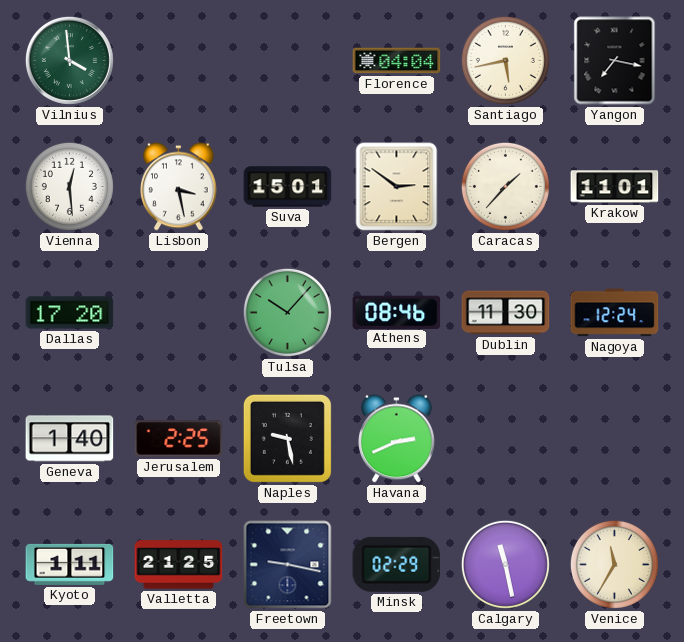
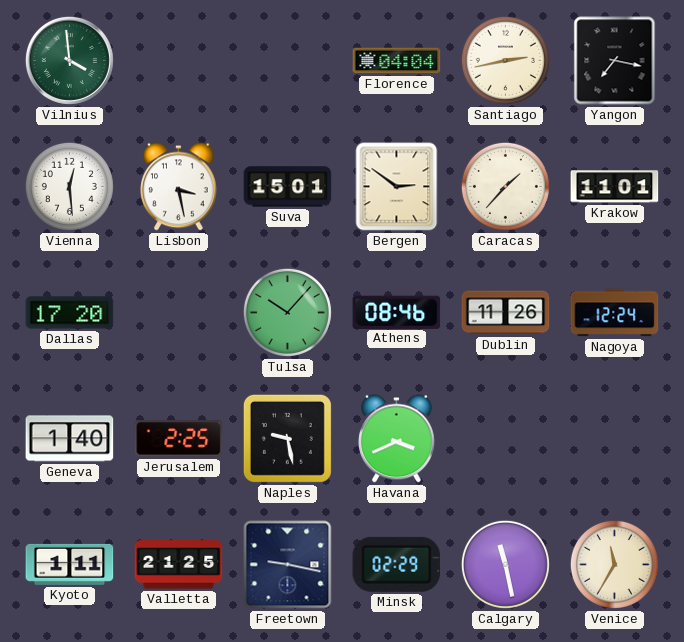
Santiago: 5:43 -> 2:43
Dublin: 11:30 -> 11:26
Havana: 2:41 -> 3:41
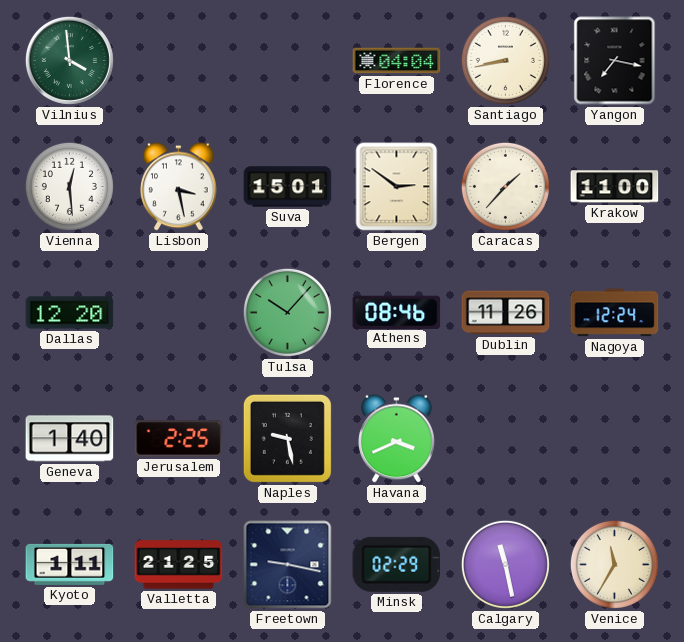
Santiago: 2:43 -> 8:43
Krakow: 11:01 -> 11:00
Dallas: 17:20 -> 12:20
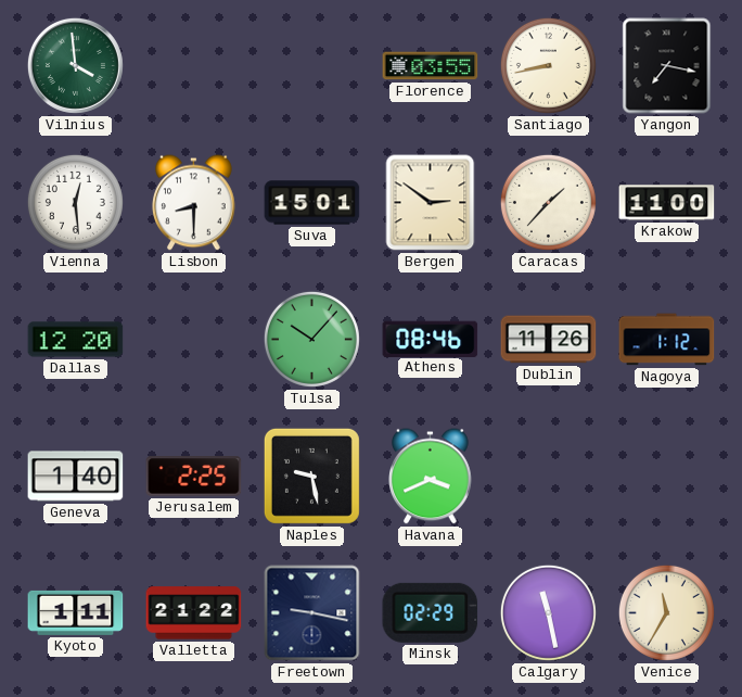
Florence: 04:04 -> 03:55
Lisbon: 3:28 -> 8:30
Nagoya: 12:24 -> 1:12
Valletta: 21:25 -> 21:22
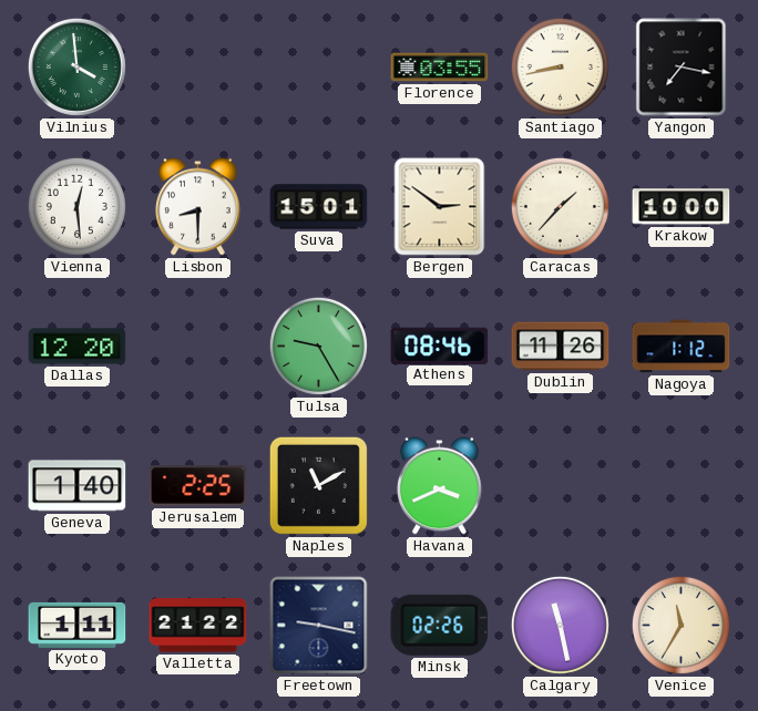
Krakow: 11:00 -> 10:00
Tulsa: 10:07 -> 9:25
Naples: 9:28 -> 11:10
Minsk: 02:29 -> 02:26
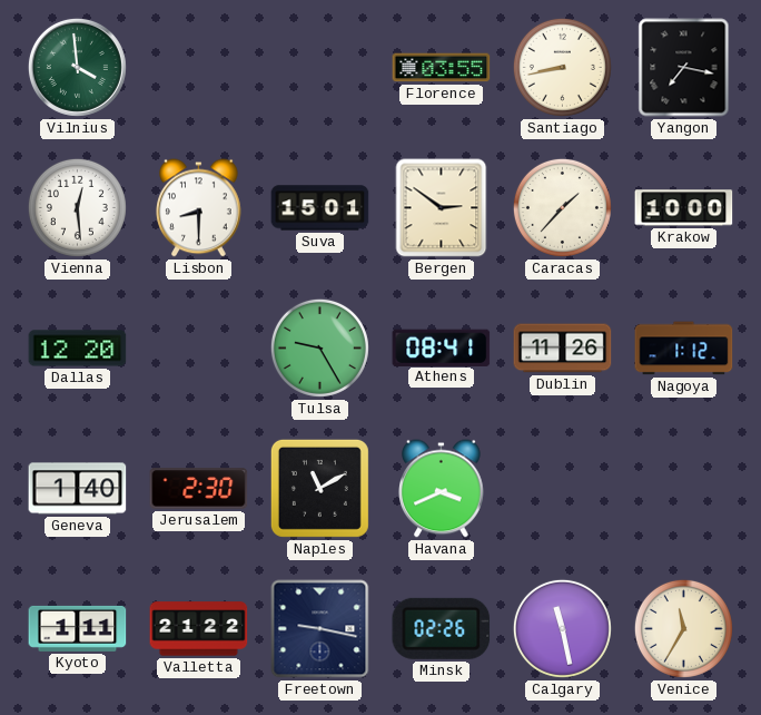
Athens: 08:46 -> 08:41
Jerusalem: 2:25 -> 2:30
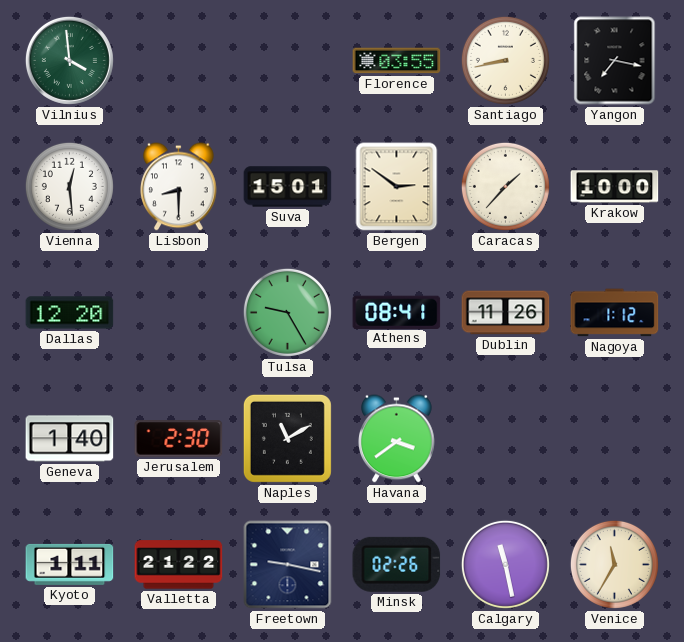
Havana: 3:41 -> 3:39
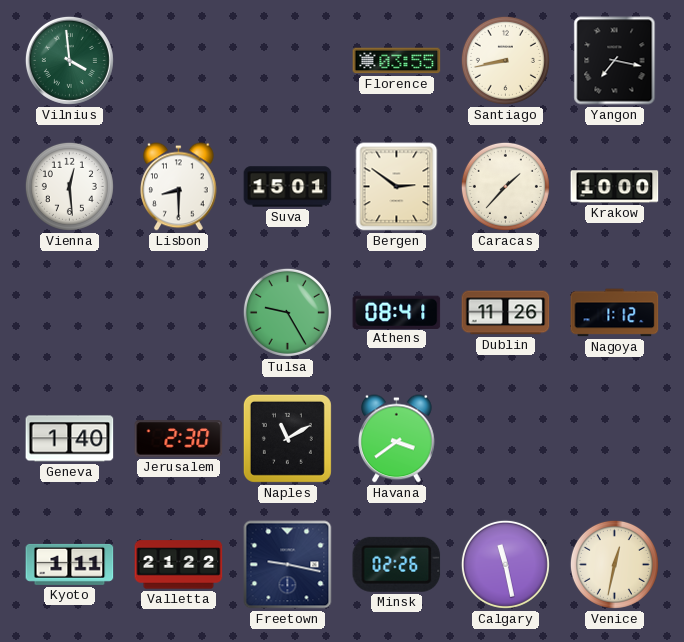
Dallas: 12:20 -> none
Venice: 11:35 -> 12:32
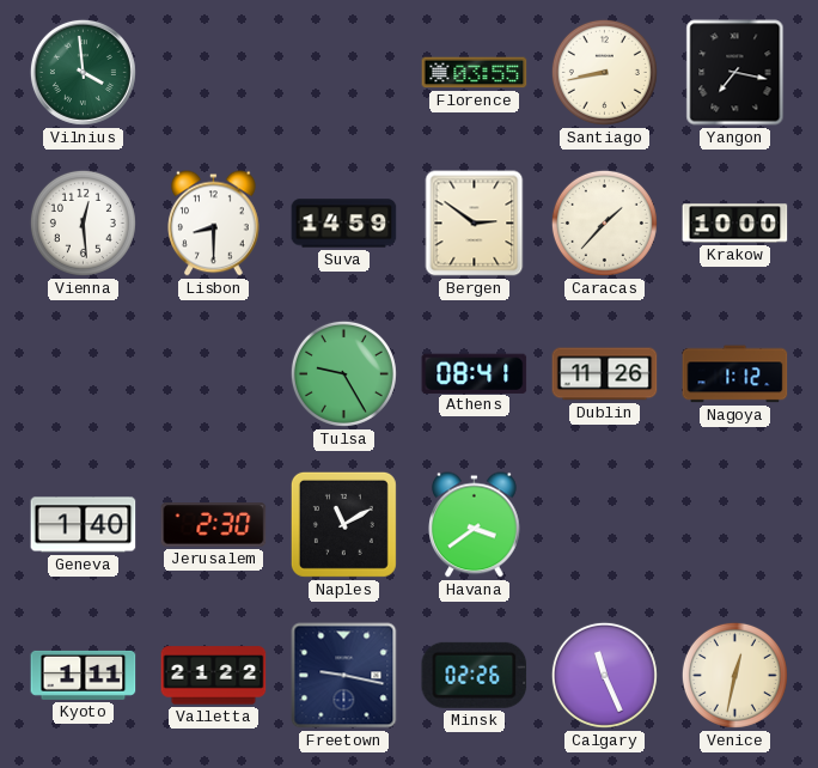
Suva: 15:01 -> 14:59
Calgary: 11:28 -> 11:26
